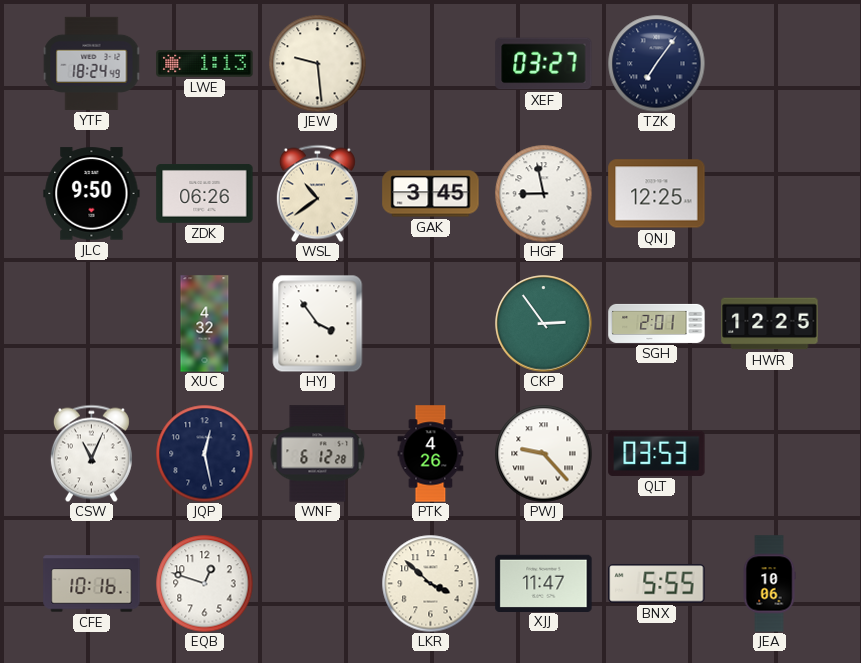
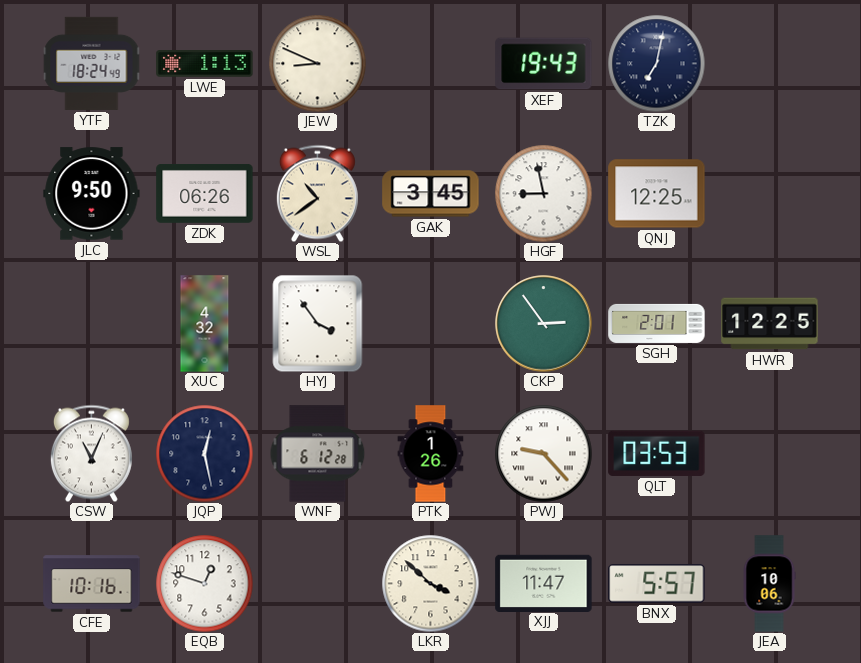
JEW: 9:29 -> 8:49
XEF: 03:27 -> 19:43
TZK: 7:06 -> 7:02
PTK: 4:26 -> 1:26
BNX: 5:55 -> 5:57
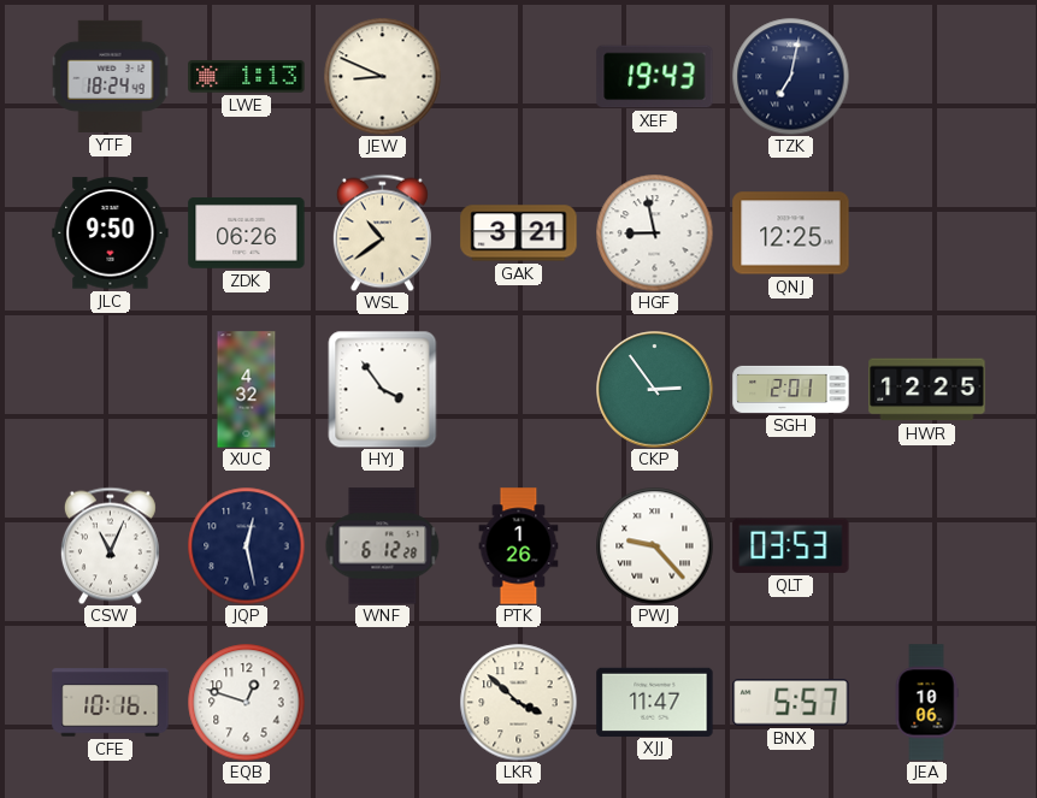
GAK: 3:45 -> 3:21
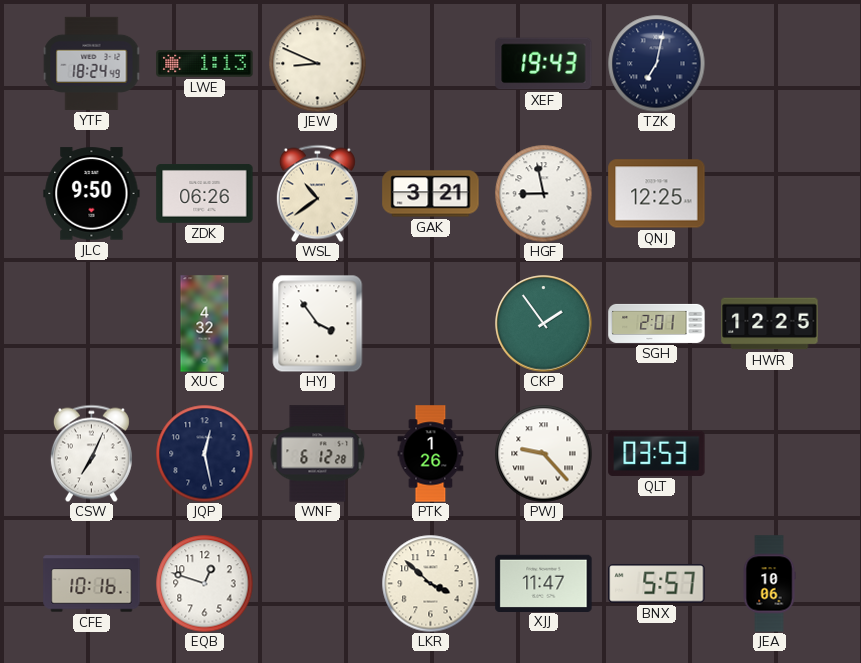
CKP: 2:54 -> 1:54
CSW: 11:04 -> 7:04
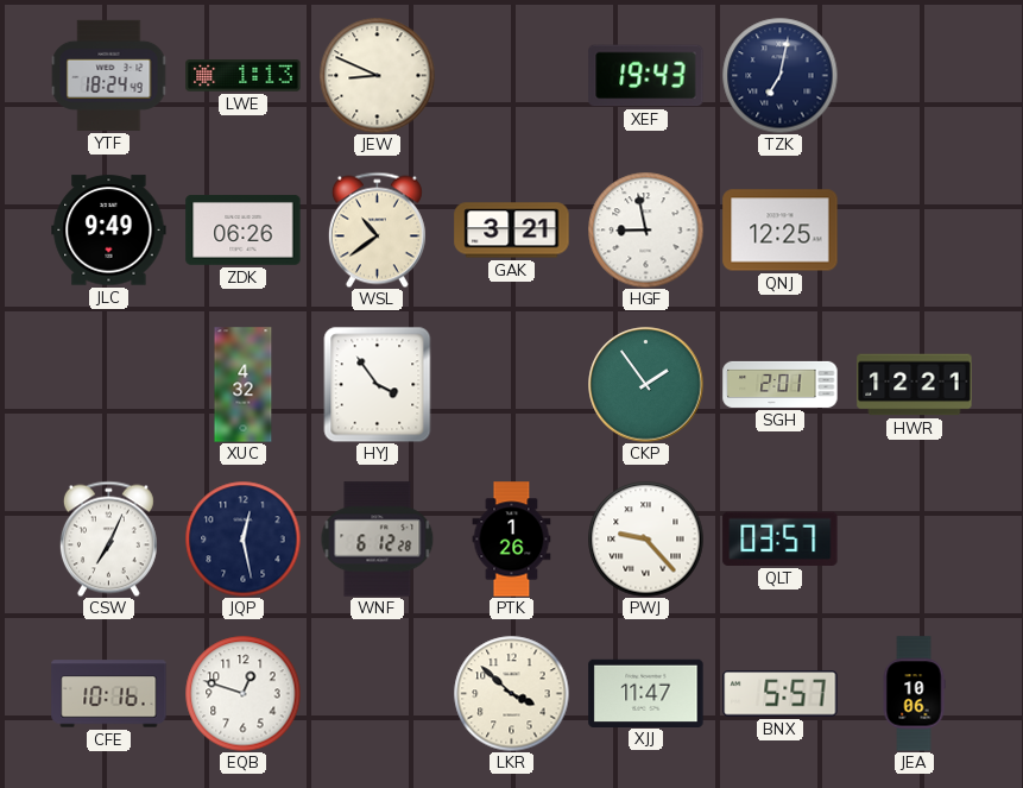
JLC: 9:50 -> 9:49
HWR: 12:25 -> 12:21
QLT: 03:53 -> 03:57
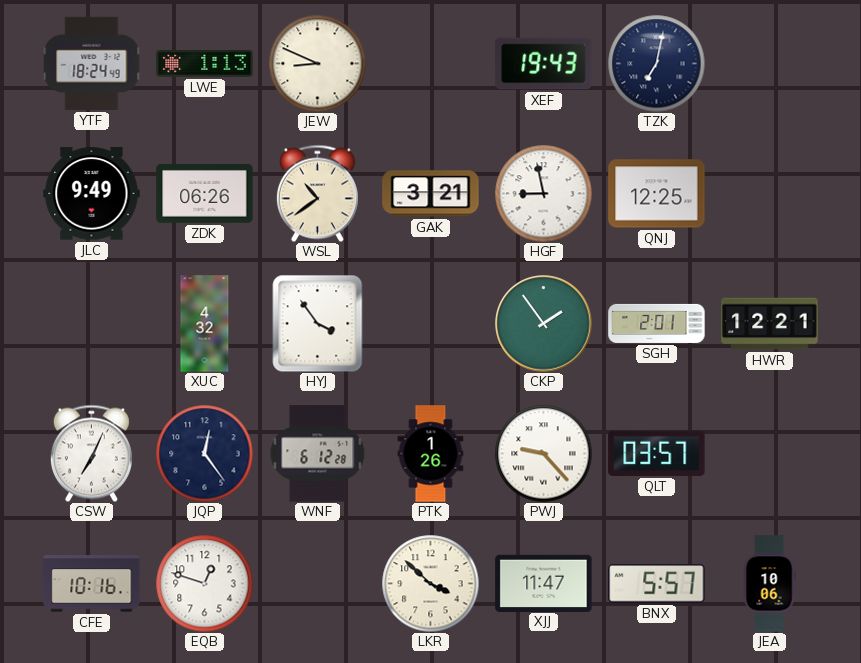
JQP: 12:28 -> 12:24
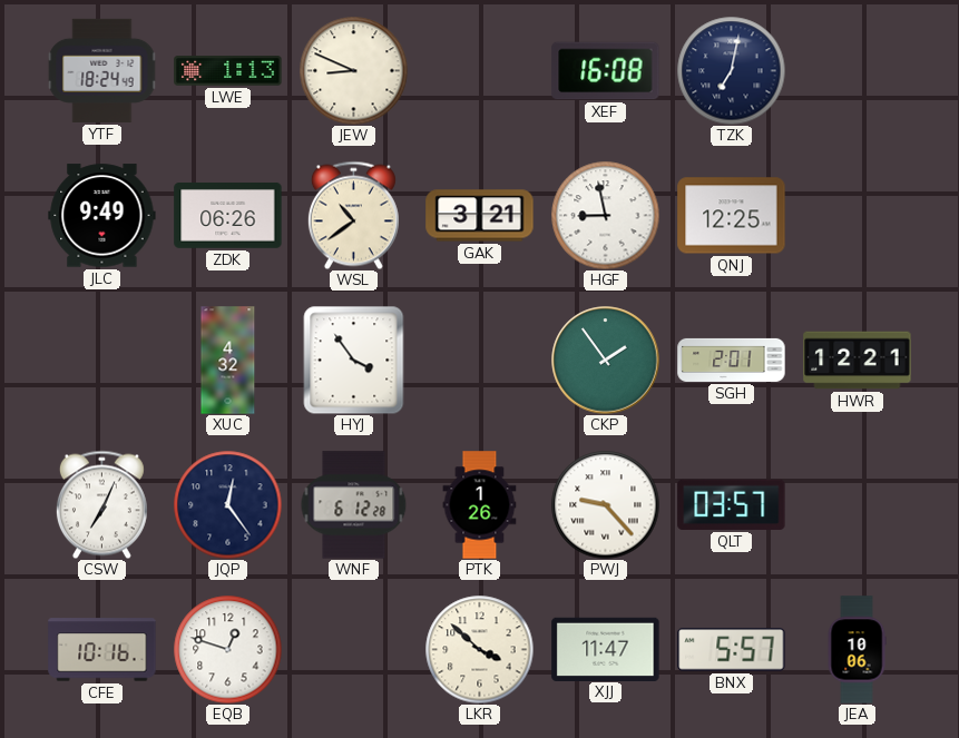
XEF: 19:43 -> 16:08
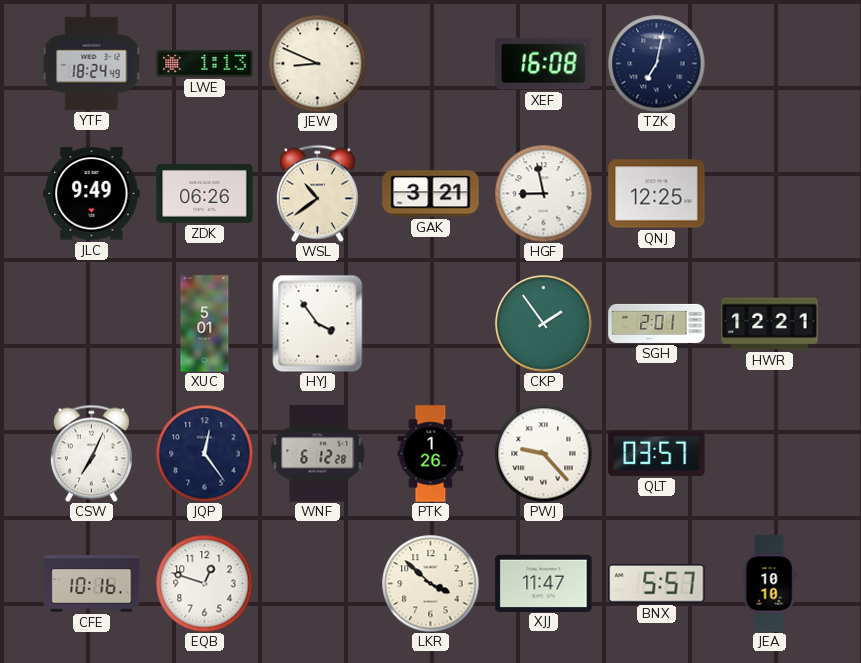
XUC: 4:32 -> 5:01
JEA: 10:06 -> 10:10
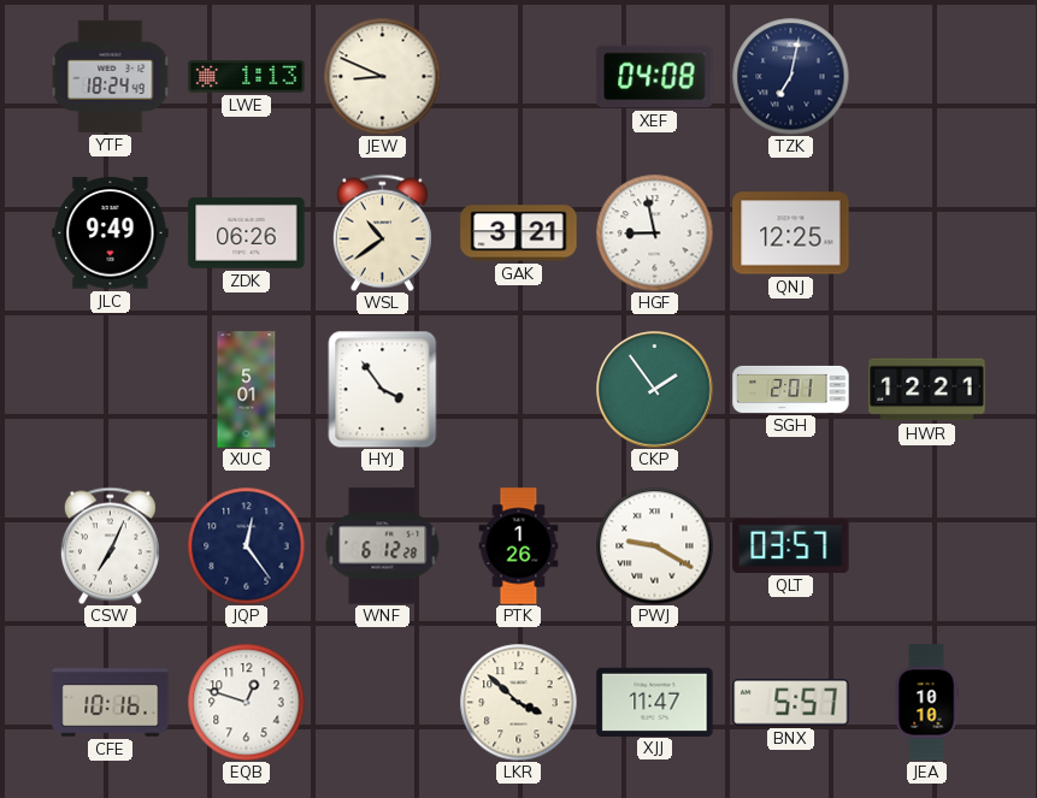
XEF: 16:08 -> 04:08
PWJ: 9:23 -> 9:20
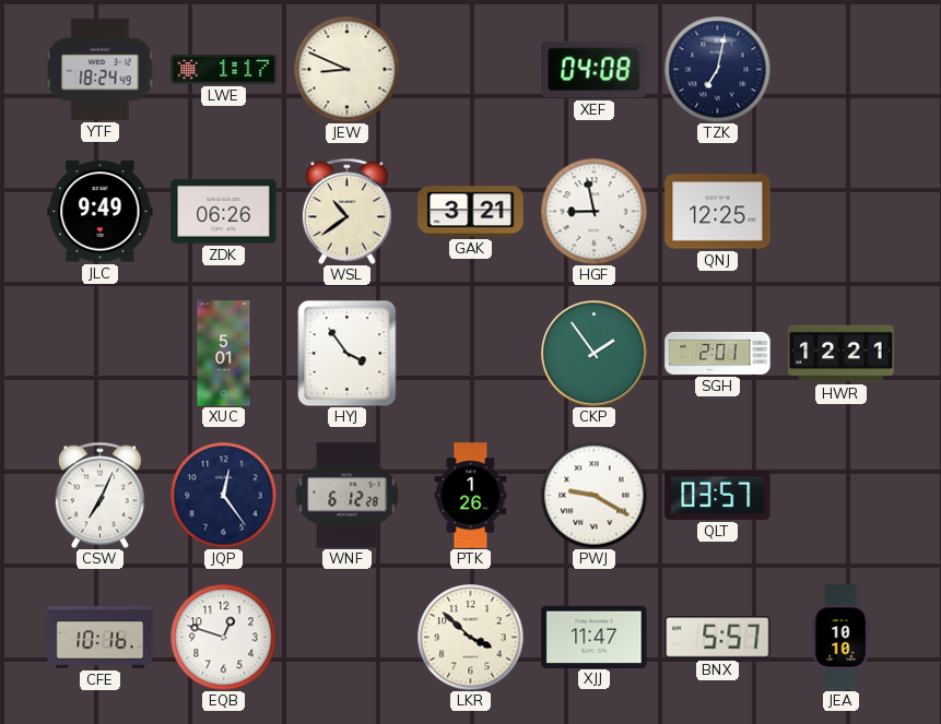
LWE: 1:13 -> 1:17
